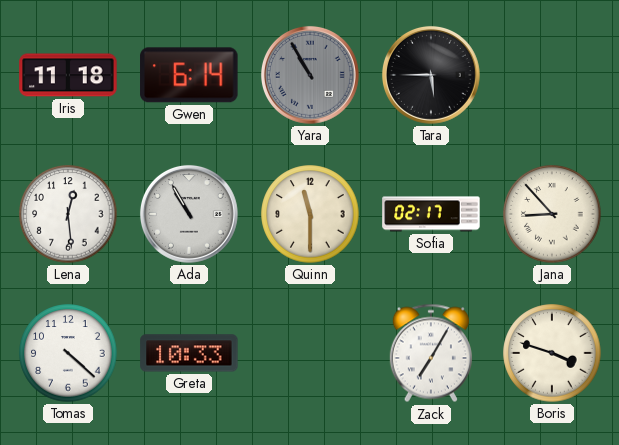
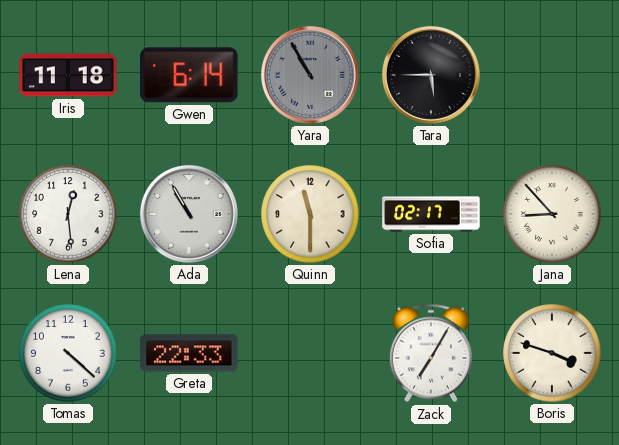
Greta: 10:33 -> 22:33
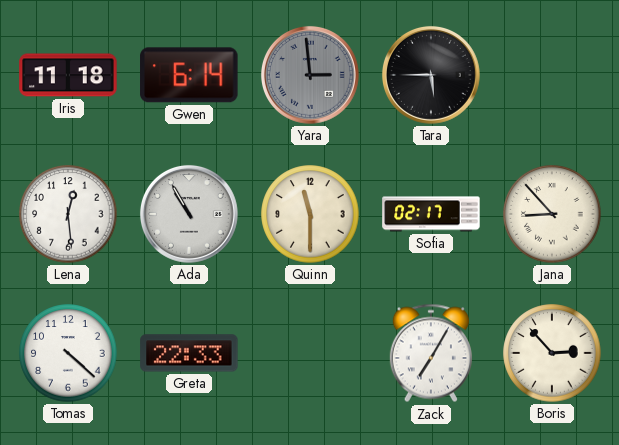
Yara: 10:55 -> 2:59
Boris: 3:48 -> 2:53
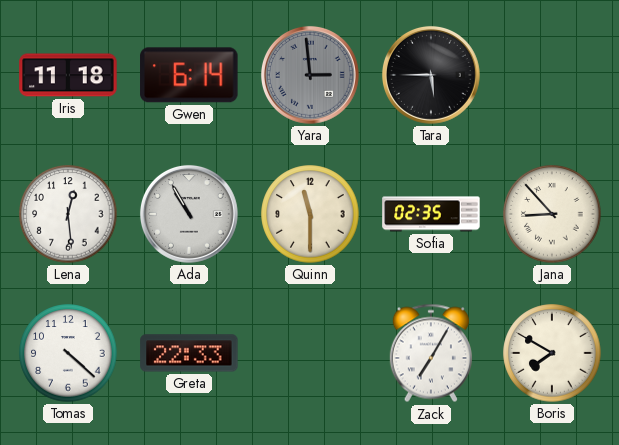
Sofia: 02:17 -> 02:35
Boris: 2:53 -> 7:50
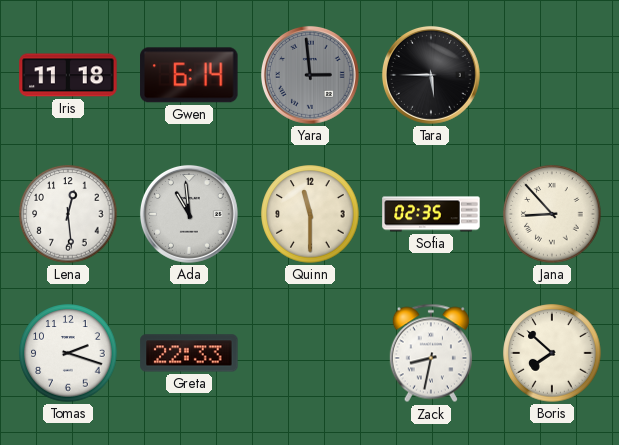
Ada: 10:55 -> 10:59
Tomas: 4:22 -> 2:18
Zack: 7:05 -> 8:32
Boris: 7:50 -> 7:52
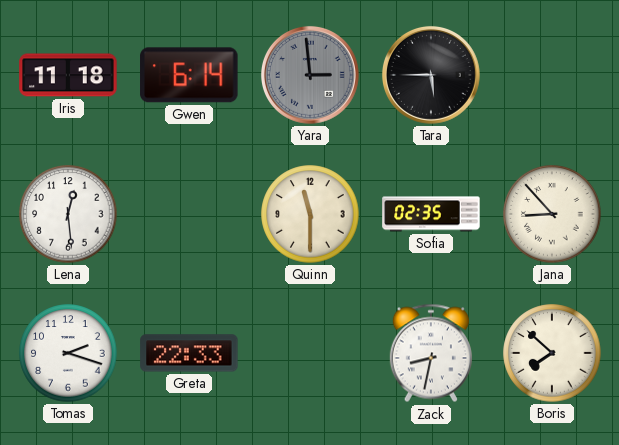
Ada: 10:59 -> none
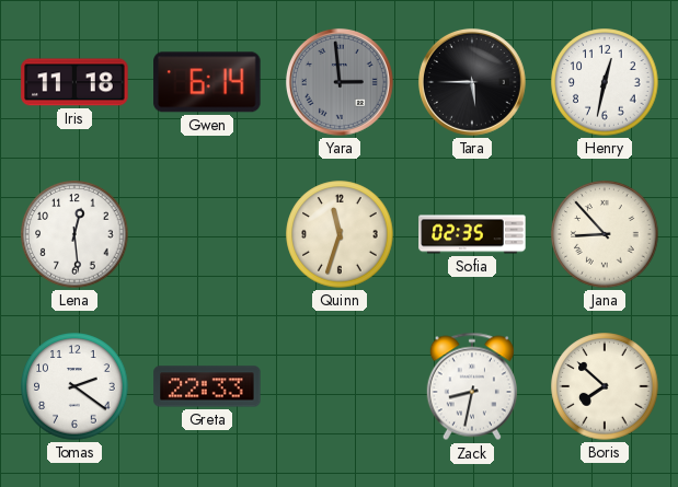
Henry: none -> 12:32
Quinn: 11:30 -> 11:33
Tomas: 2:18 -> 2:21
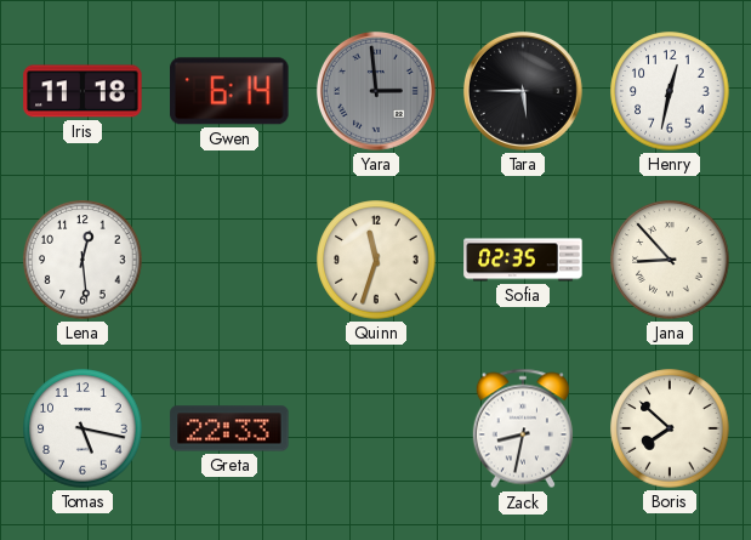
Tomas: 2:21 -> 5:17
